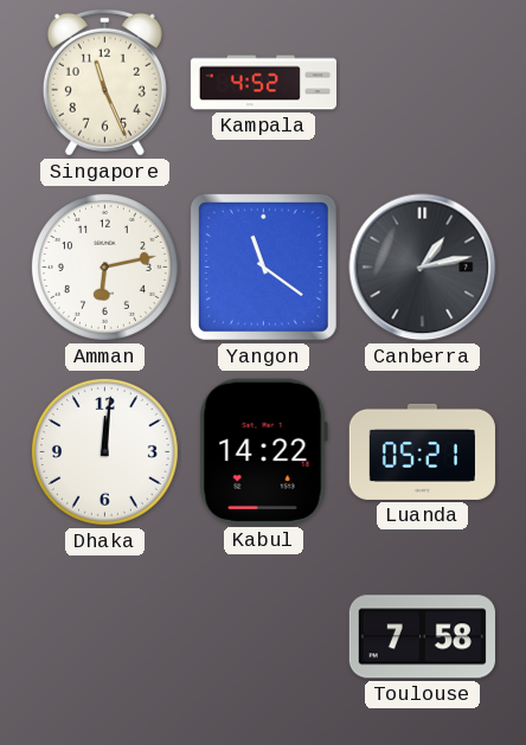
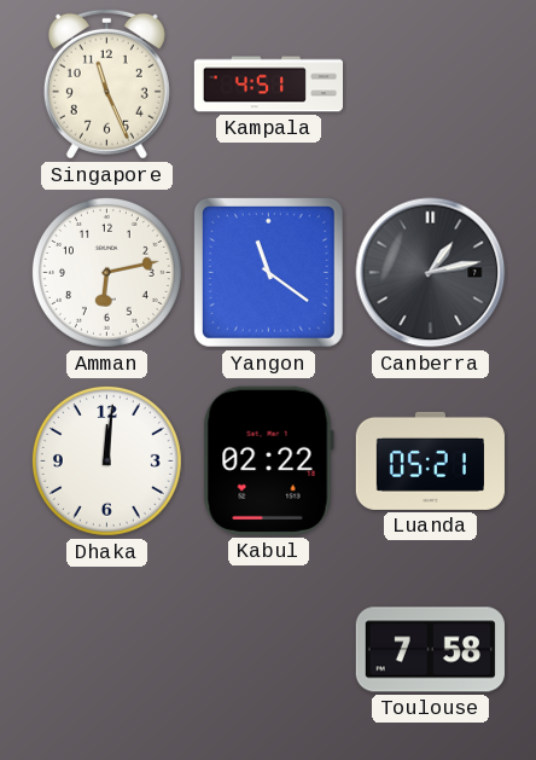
Kampala: 4:52 -> 4:51
Kabul: 14:22 -> 02:22
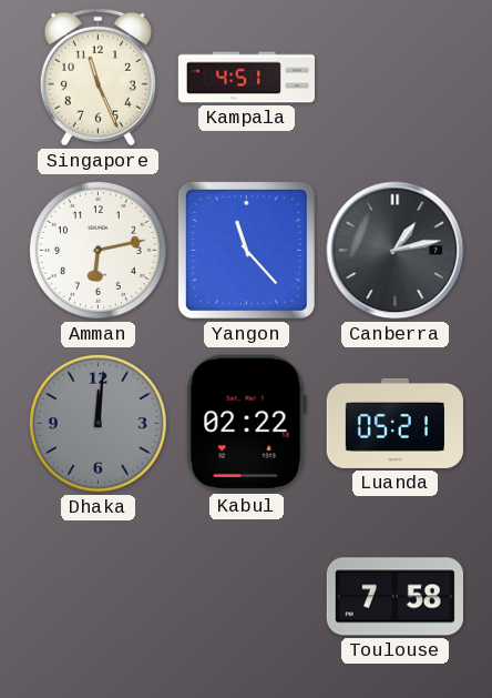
Yangon: 11:21 -> 11:23
Dhaka dial: white -> grey
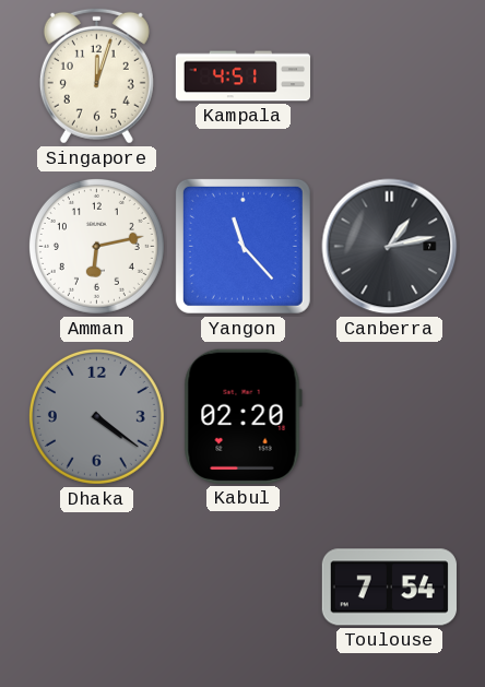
Singapore: 11:26 -> 12:03
Dhaka: 12:01 -> 4:21
Kabul: 02:22 -> 02:20
Luanda: 05:21 -> none
Toulouse: 7:58 -> 7:54
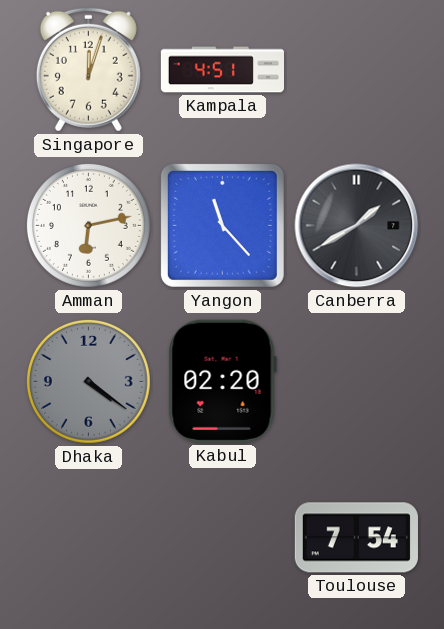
Canberra: 1:13 -> 1:40
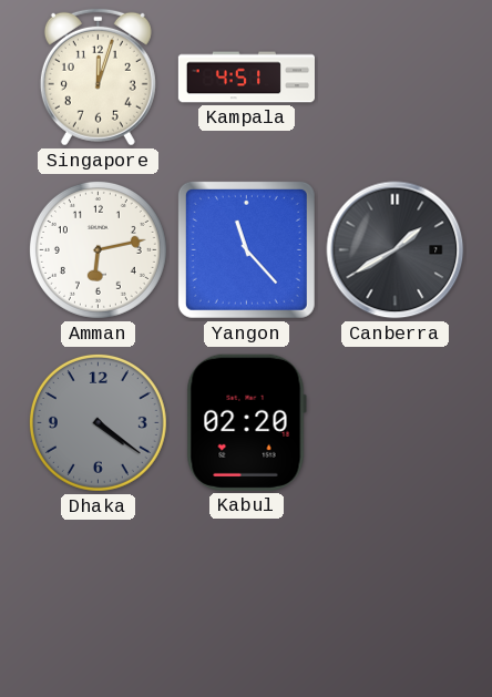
Toulouse: 7:54 -> none
